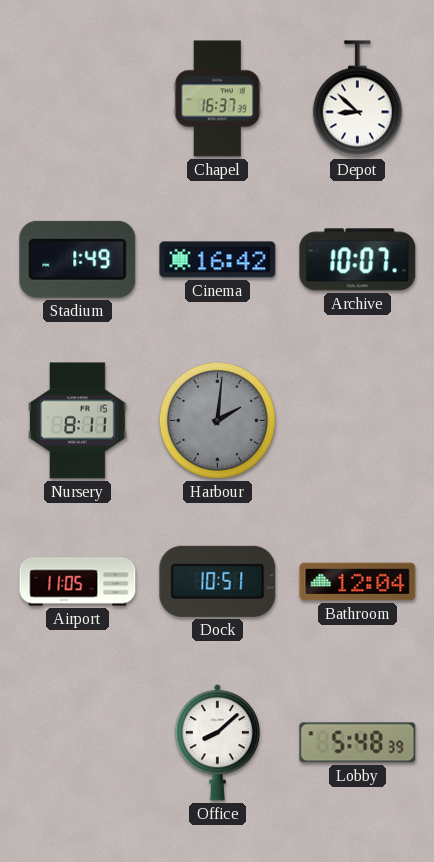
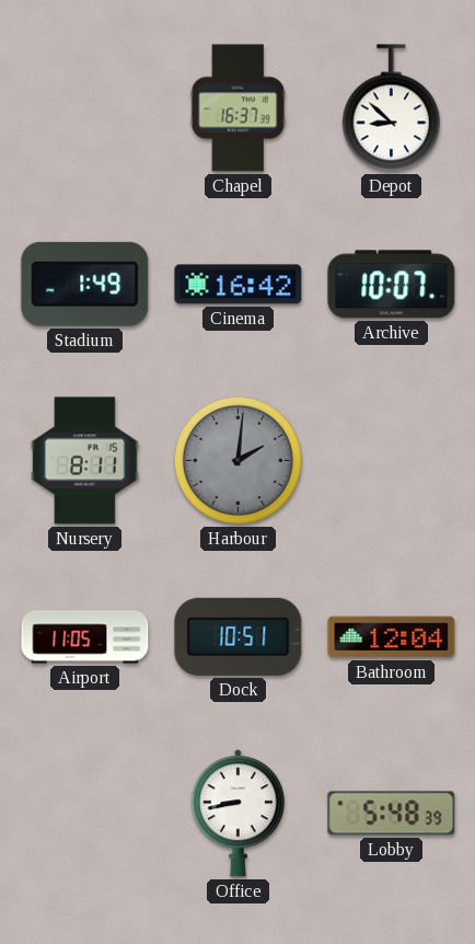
Office: 8:08 -> 8:43
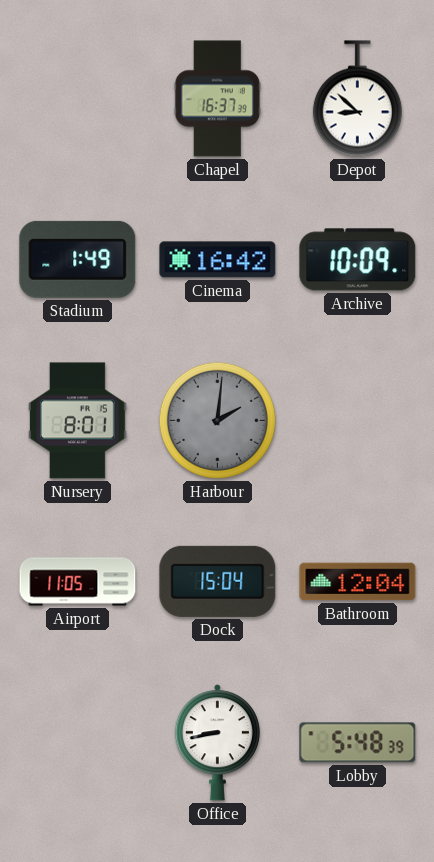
Archive: 10:07 -> 10:09
Nursery: 8:11 -> 8:01
Dock: 10:51 -> 15:04
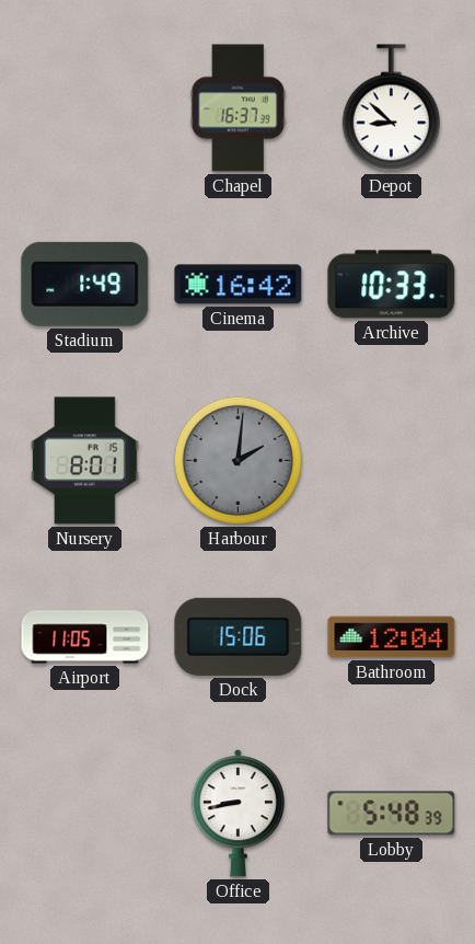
Archive: 10:09 -> 10:33
Dock: 15:04 -> 15:06
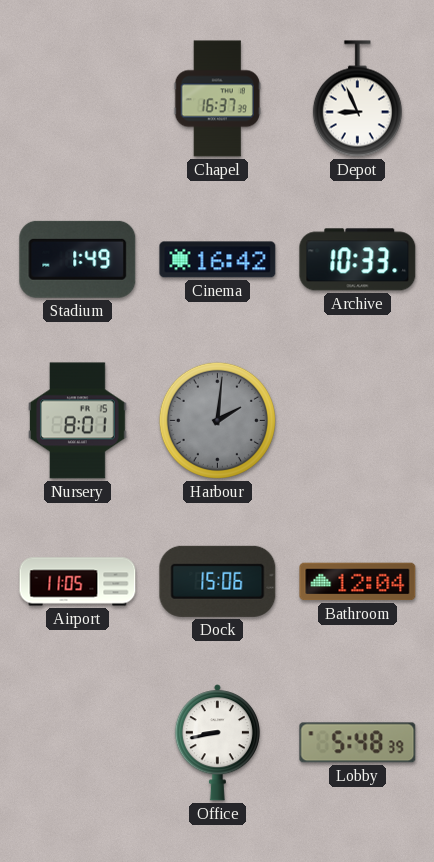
Depot: 8:52 -> 8:56
